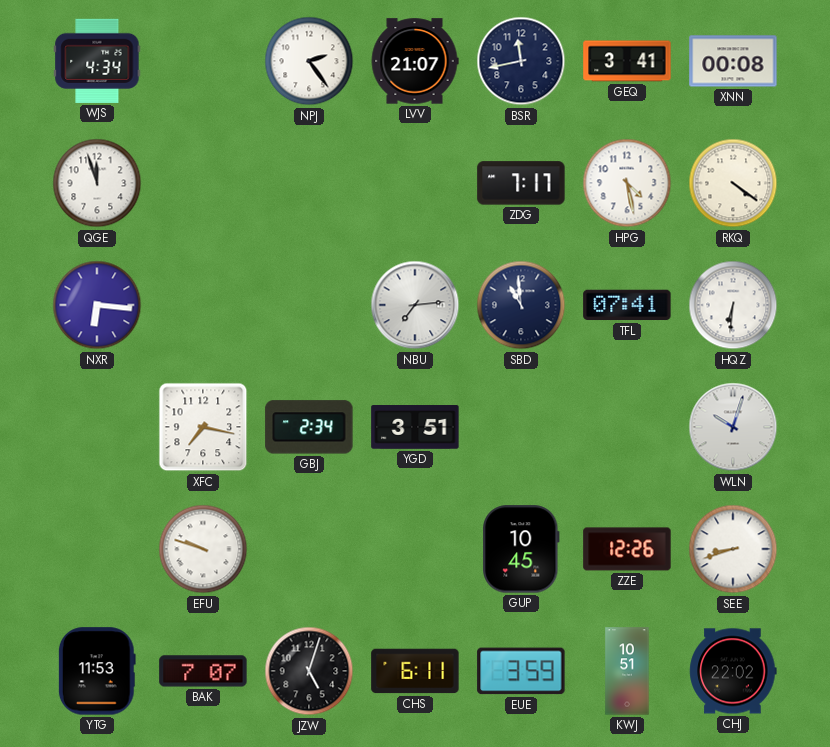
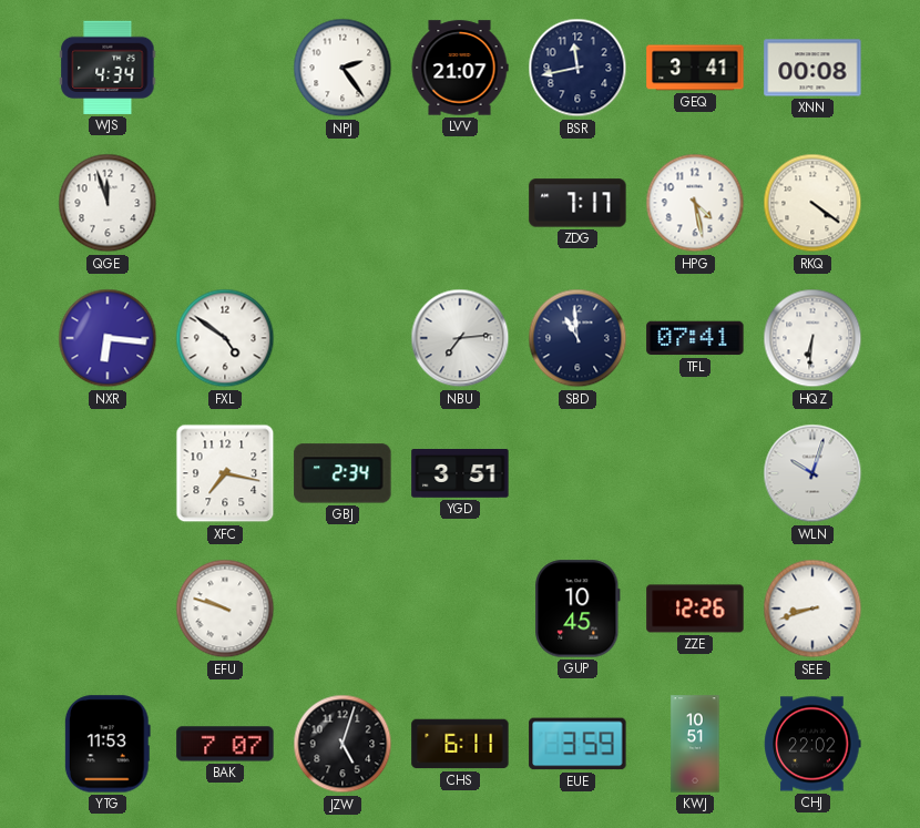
FXL: none -> 4:51
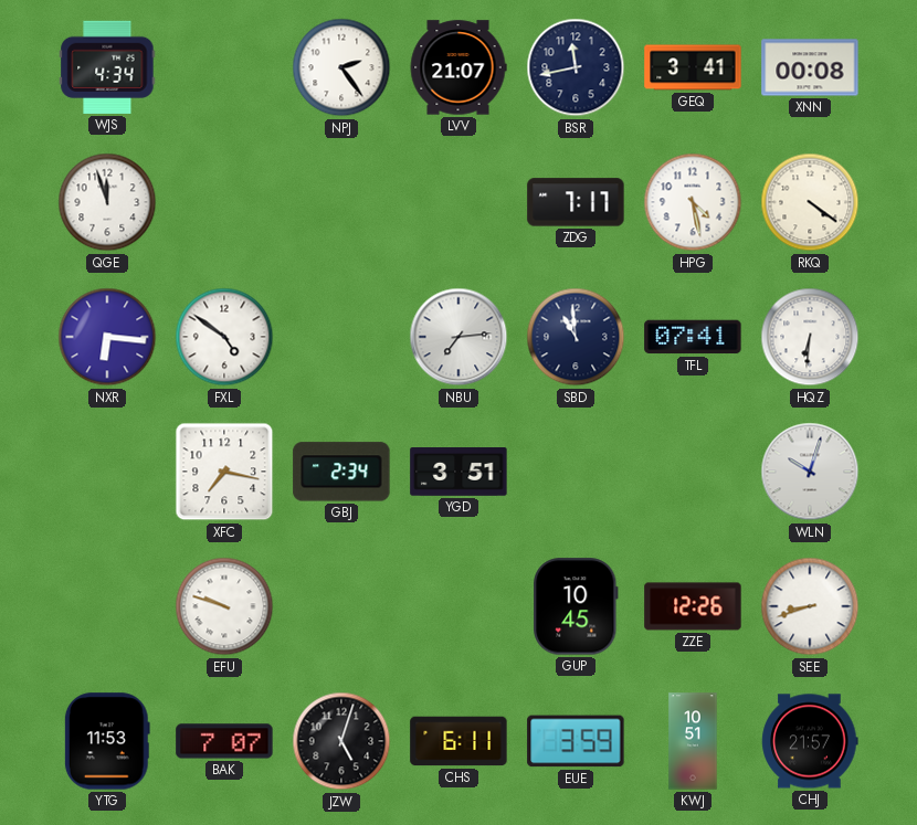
CHJ: 22:02 -> 21:57
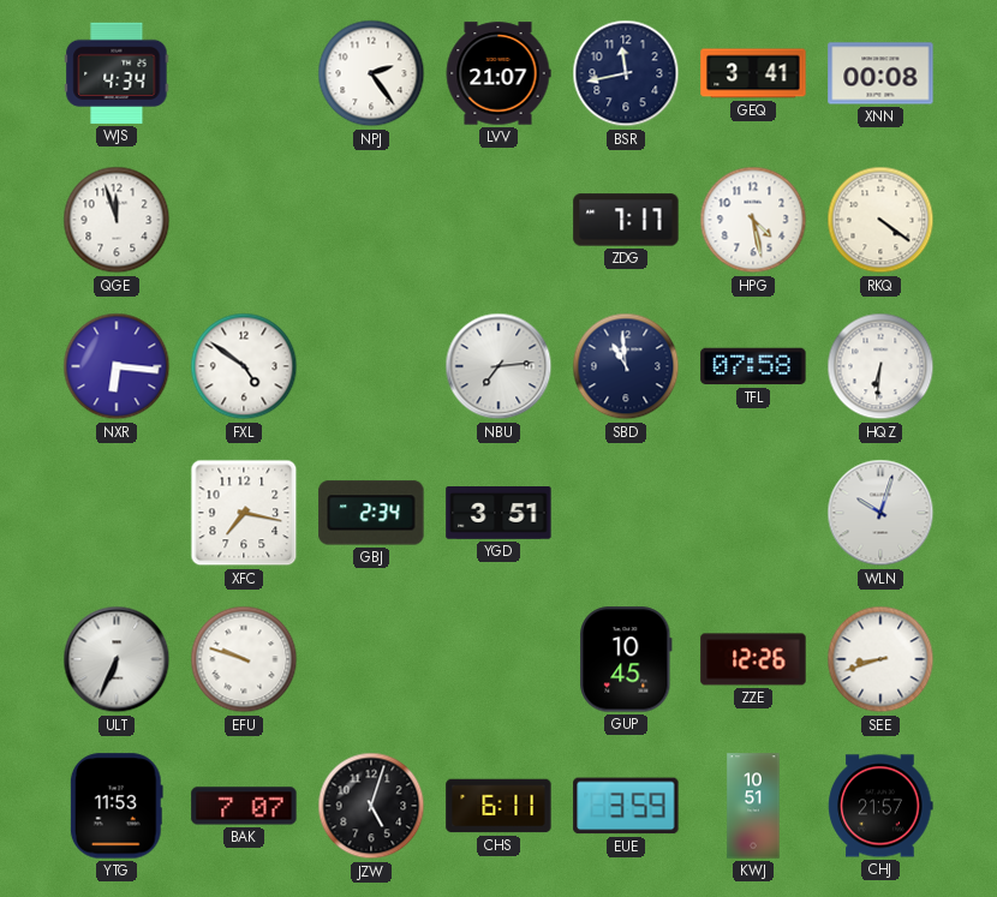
TFL: 07:41 -> 07:58
ULT: none -> 6:34
